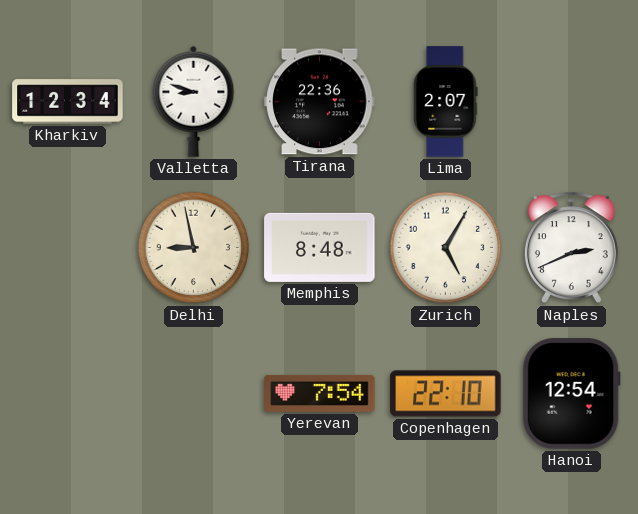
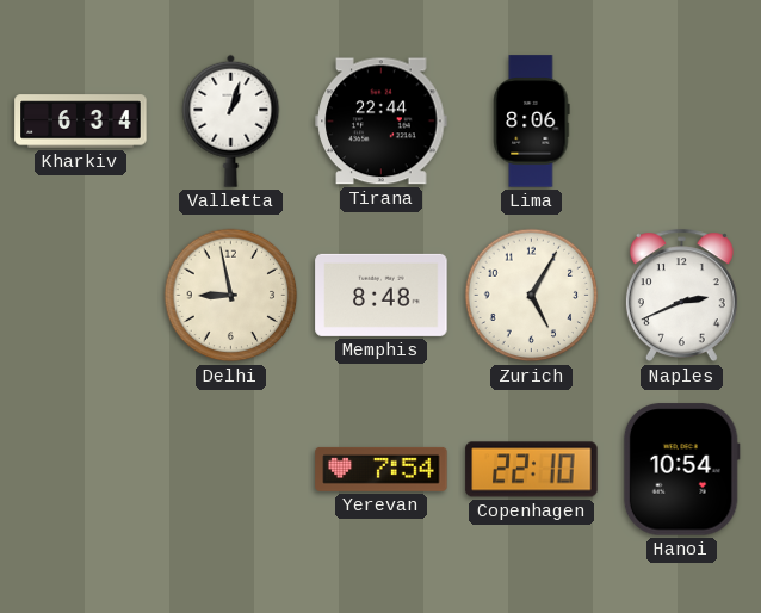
Kharkiv: 12:34 -> 6:34
Valletta: 8:48 -> 1:03
Tirana: 22:36 -> 22:44
Lima: 2:07 -> 8:06
Hanoi: 12:54 -> 10:54
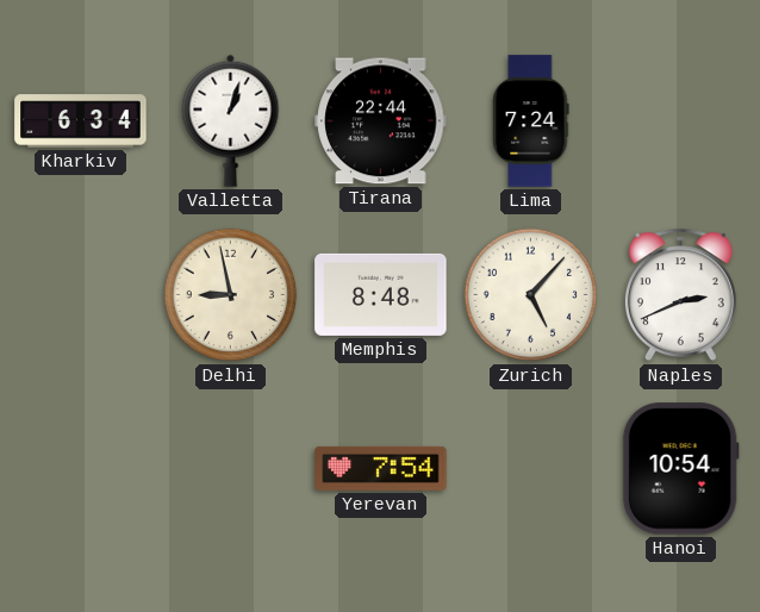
Lima: 8:06 -> 7:24
Zurich: 5:05 -> 5:07
Copenhagen: 22:10 -> none
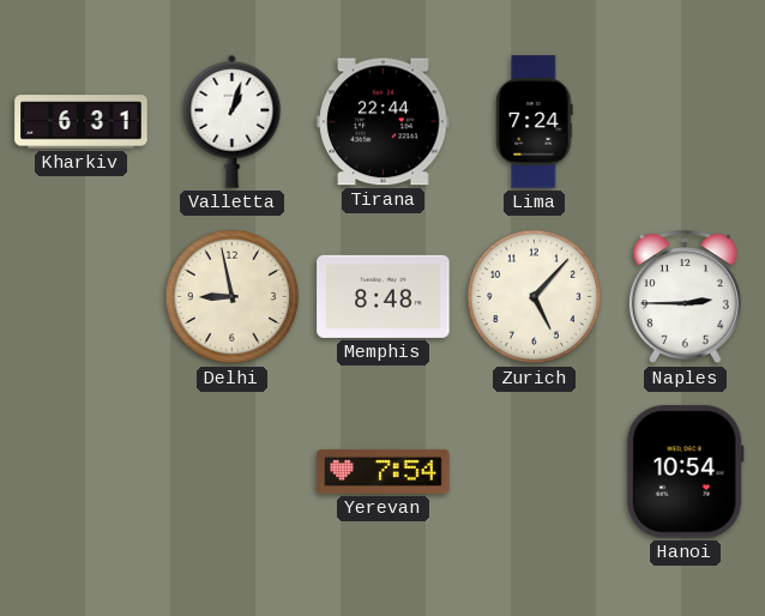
Kharkiv: 6:34 -> 6:31
Naples: 2:41 -> 2:45
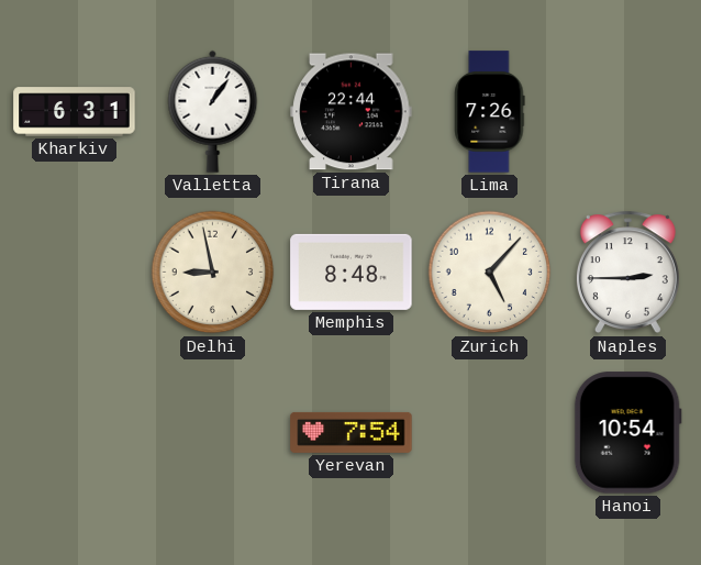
Valletta: 1:03 -> 1:06
Lima: 7:24 -> 7:26
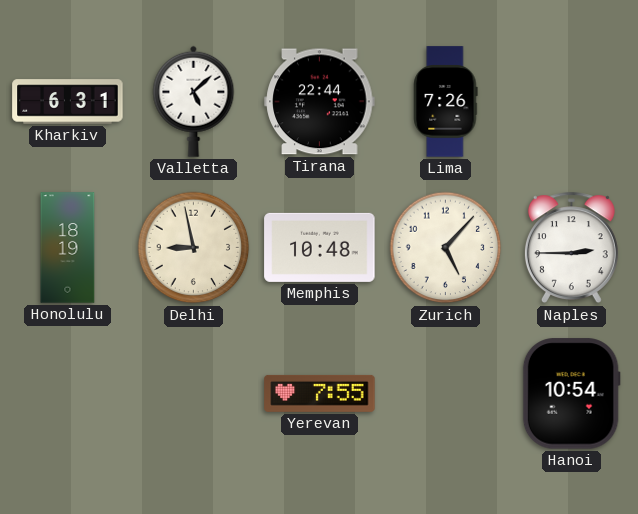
Valletta: 1:06 -> 5:08
Honolulu: none -> 18:19
Memphis: 8:48 -> 10:48
Yerevan: 7:54 -> 7:55
